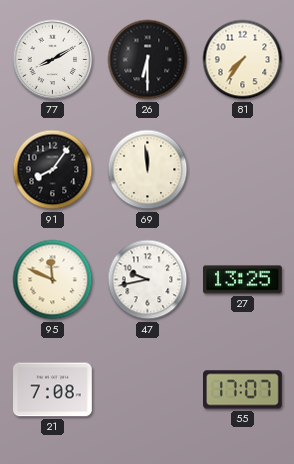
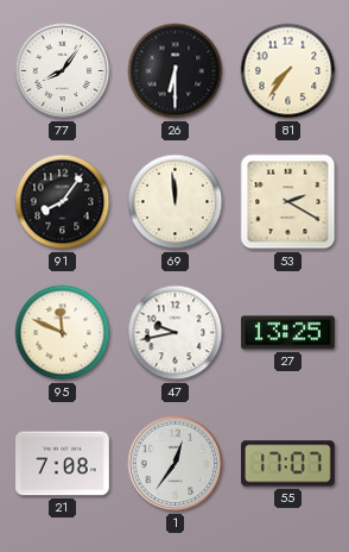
77: 8:10 -> 8:06
53: none -> 2:20
1: none -> 12:36
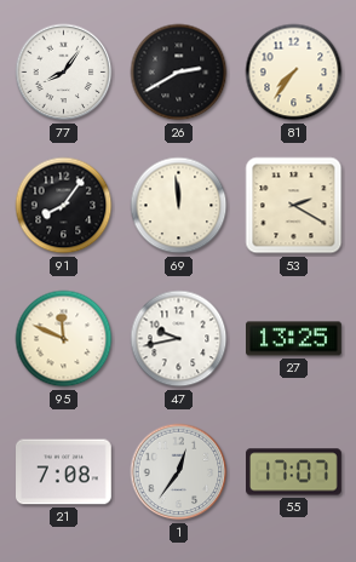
26: 6:30 -> 2:40
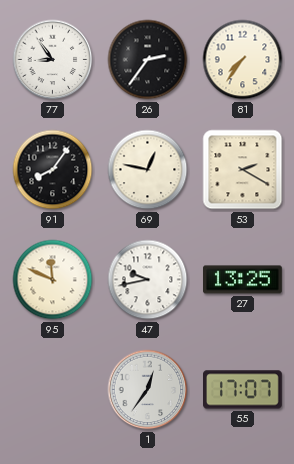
77: 8:06 -> 8:54
26: 2:40 -> 2:36
69: 11:59 -> 12:47
21: 7:08 -> none
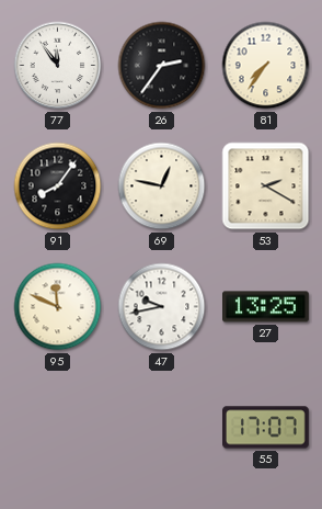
77: 8:54 -> 11:54
1: 12:36 -> none
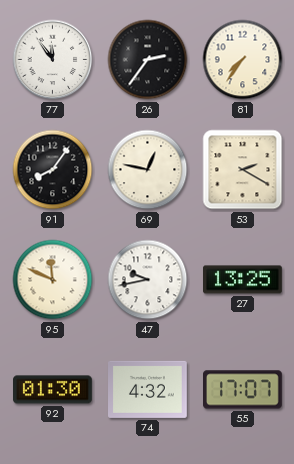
92: none -> 01:30
74: none -> 4:32
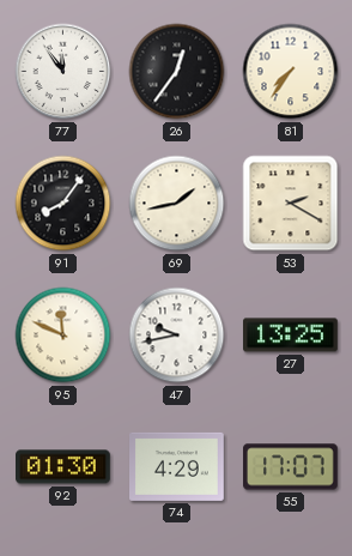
26: 2:36 -> 12:36
69: 12:47 -> 1:43
74: 4:32 -> 4:29
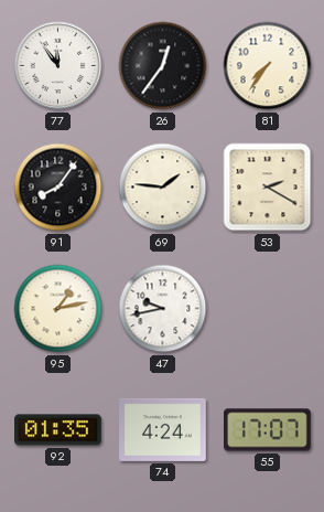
69: 1:43 -> 1:46
95: 11:49 -> 1:13
27: 13:25 -> none
92: 01:30 -> 01:35
74: 4:29 -> 4:24
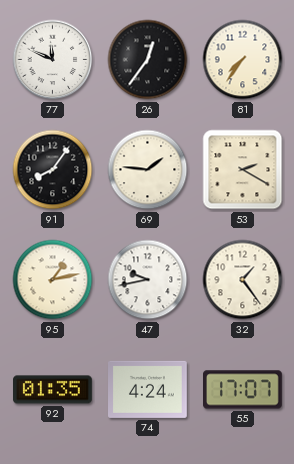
77: 11:54 -> 11:49
32: none -> 1:24
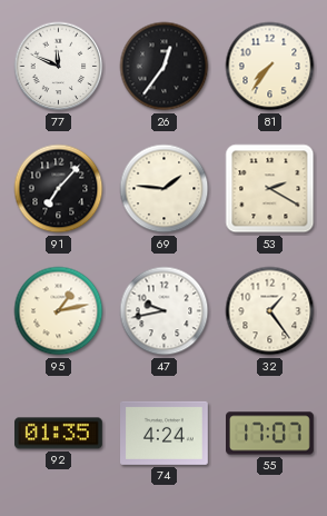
91: 8:06 -> 7:07
